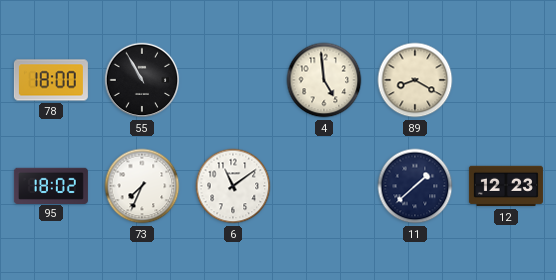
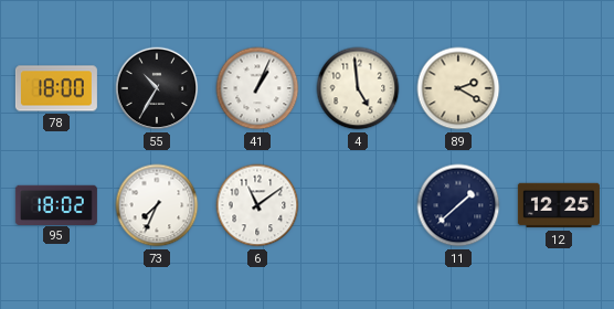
55: 10:55 -> 10:35
41: none -> 1:04
89: 8:20 -> 2:20
12: 12:23 -> 12:25
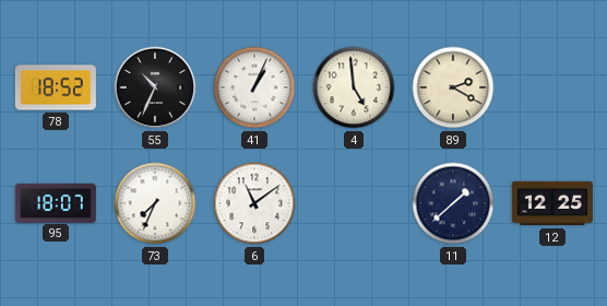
78: 18:00 -> 18:52
55: 10:35 -> 10:34
95: 18:02 -> 18:07
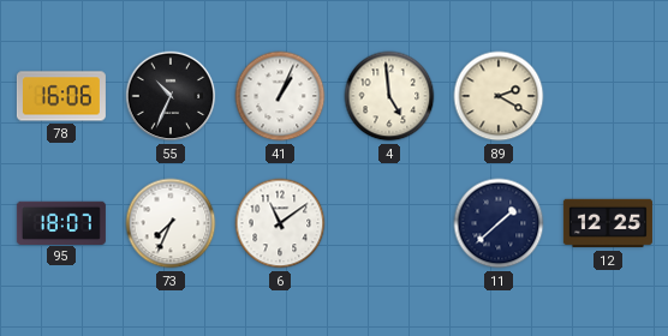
78: 18:52 -> 16:06
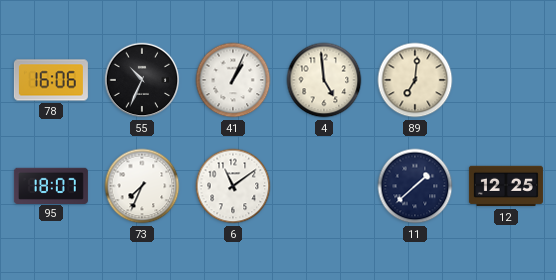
89: 2:20 -> 7:01
